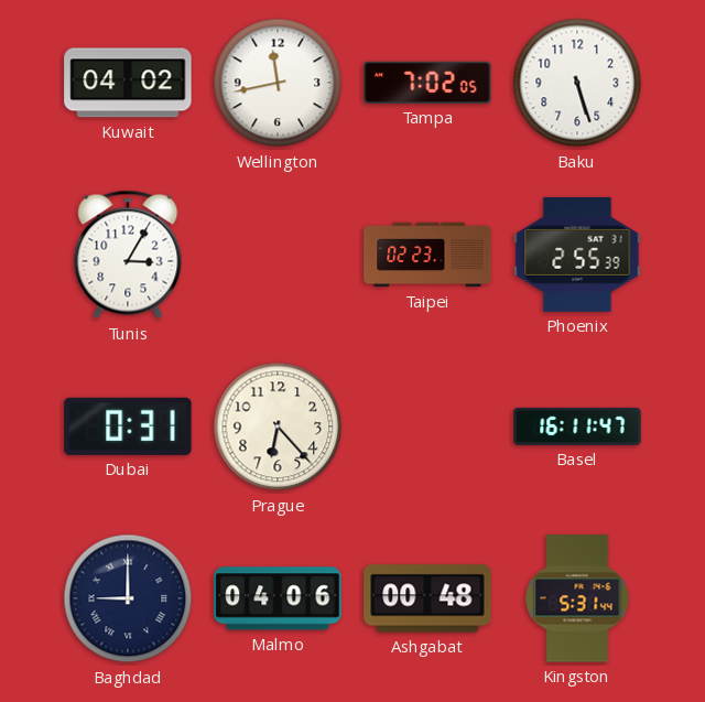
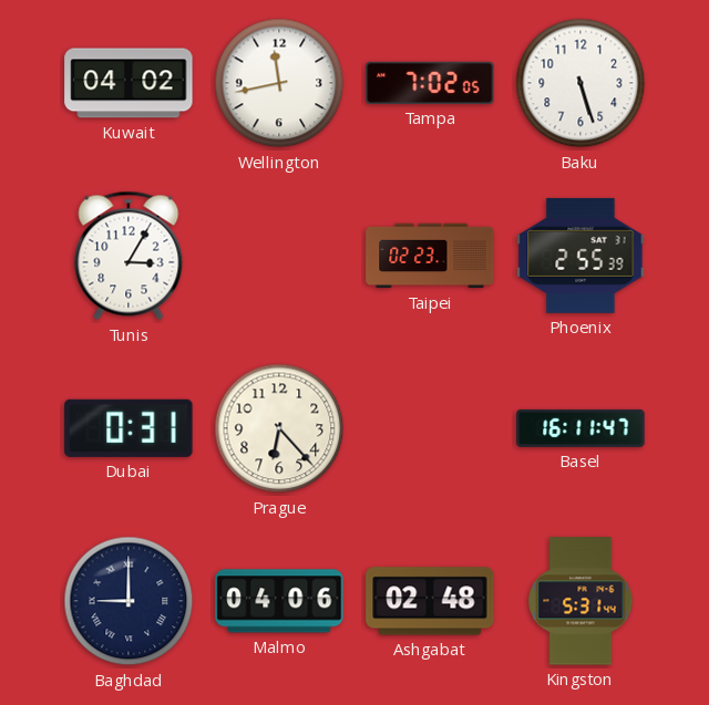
Ashgabat: 00:48 -> 02:48
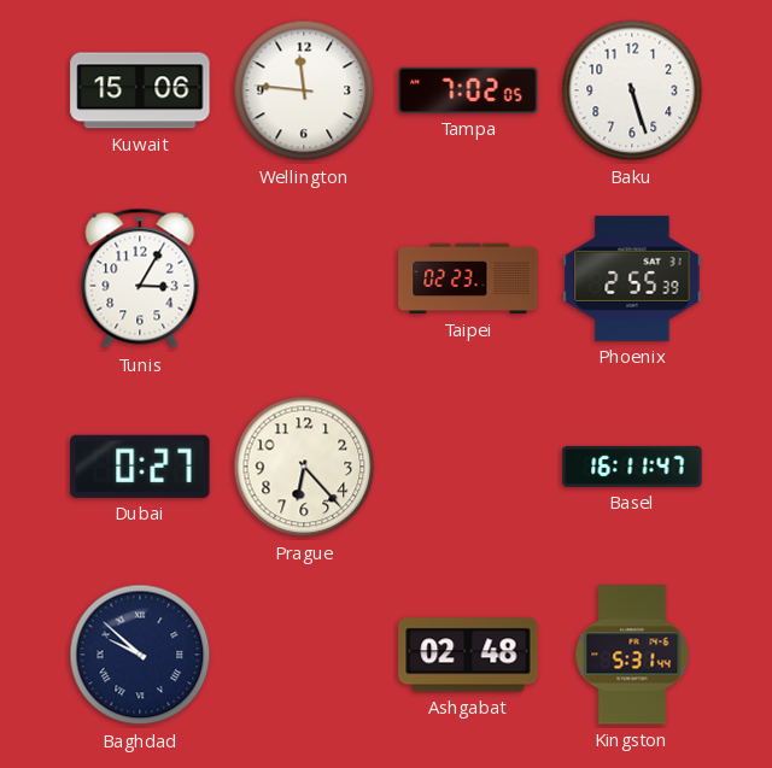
Kuwait: 04:02 -> 15:06
Wellington: 11:43 -> 11:46
Dubai: 0:31 -> 0:27
Baghdad: 9:00 -> 9:52
Malmo: 04:06 -> none
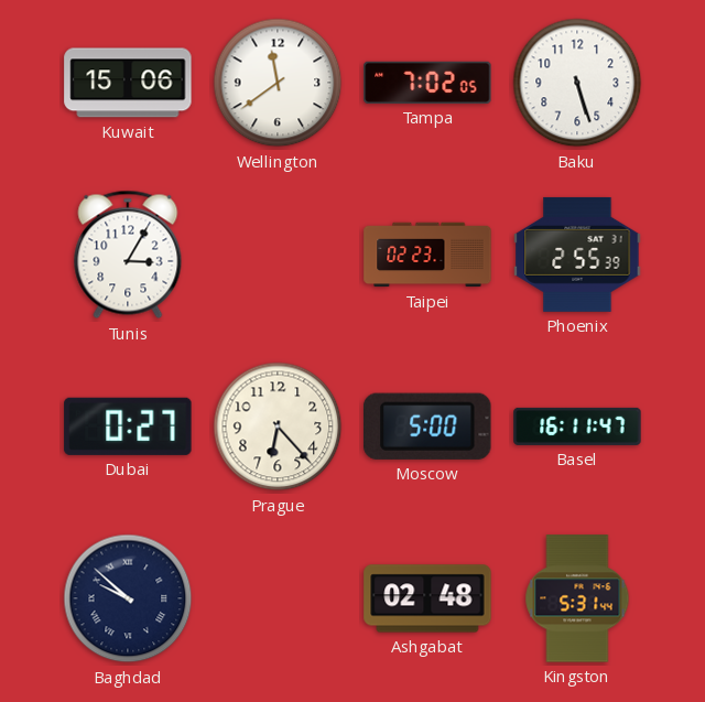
Wellington: 11:46 -> 11:39
Moscow: none -> 5:00
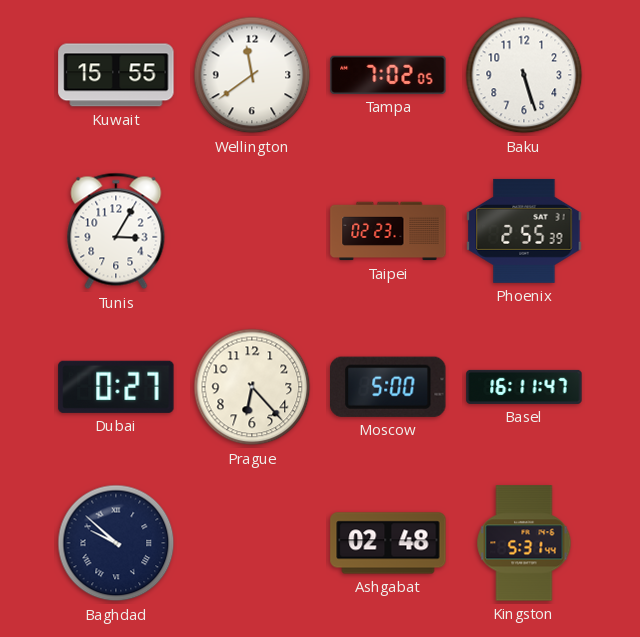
Kuwait: 15:06 -> 15:55
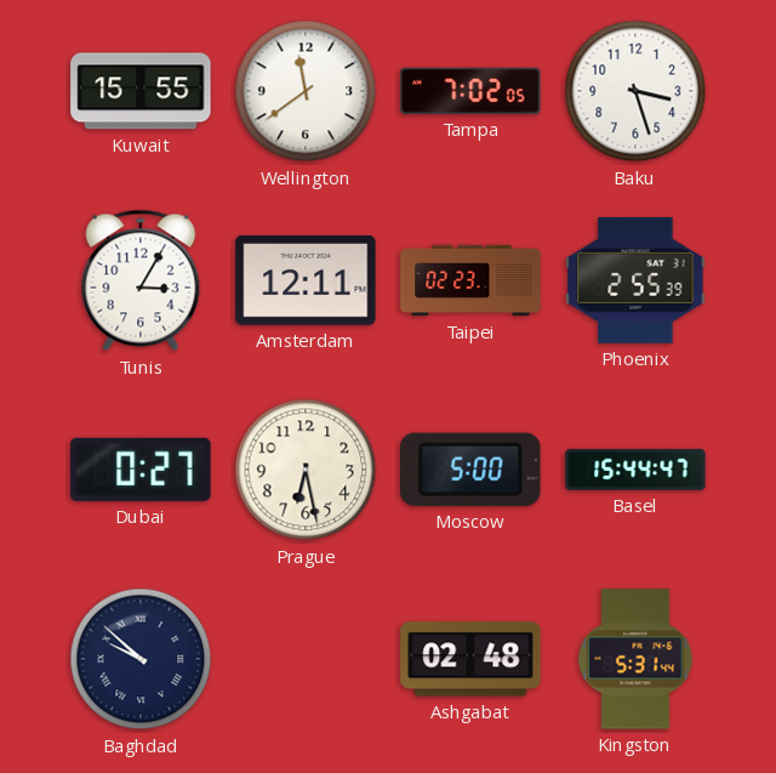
Baku: 5:27 -> 3:27
Amsterdam: none -> 12:11
Prague: 6:23 -> 6:28
Basel: 16:11 -> 15:44
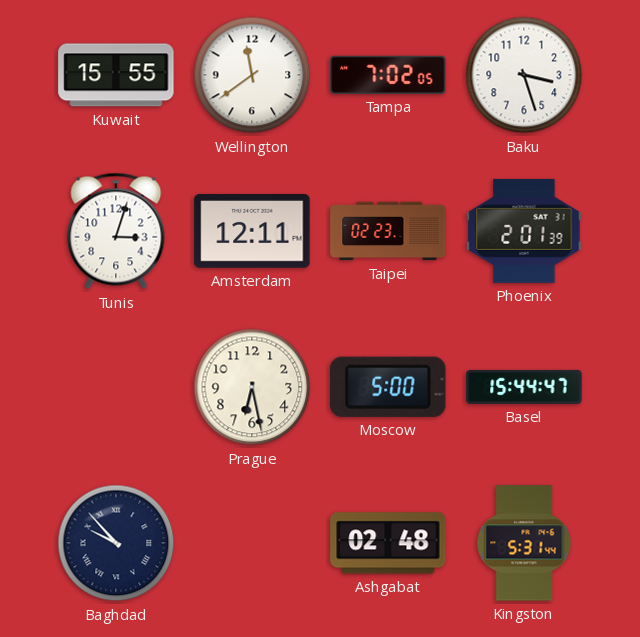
Tunis: 3:05 -> 3:03
Phoenix: 2:55 -> 2:01
Dubai: 0:27 -> none
Baghdad: 9:52 -> 9:53
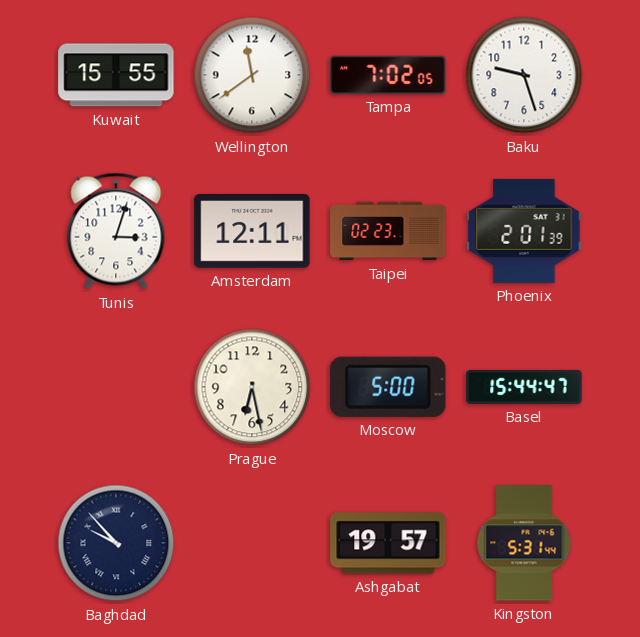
Baku: 3:27 -> 9:27
Ashgabat: 02:48 -> 19:57
